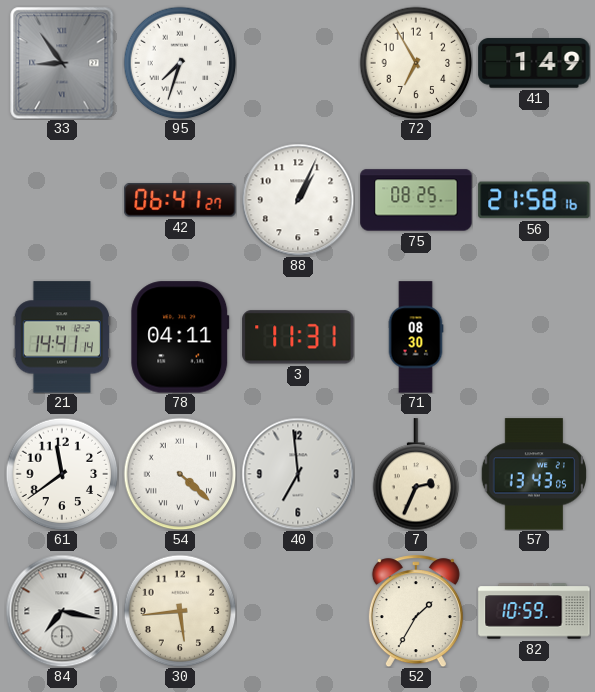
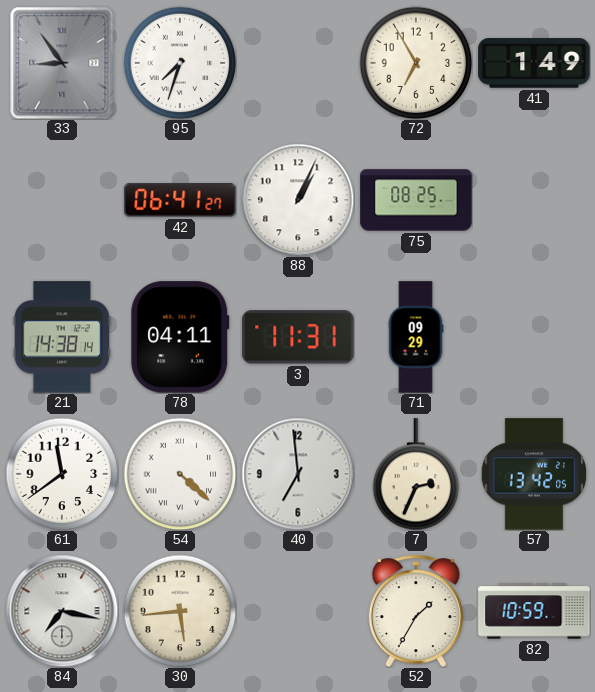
56: 21:58 -> none
21: 14:41 -> 14:38
71: 08:30 -> 09:29
57: 13:43 -> 13:42
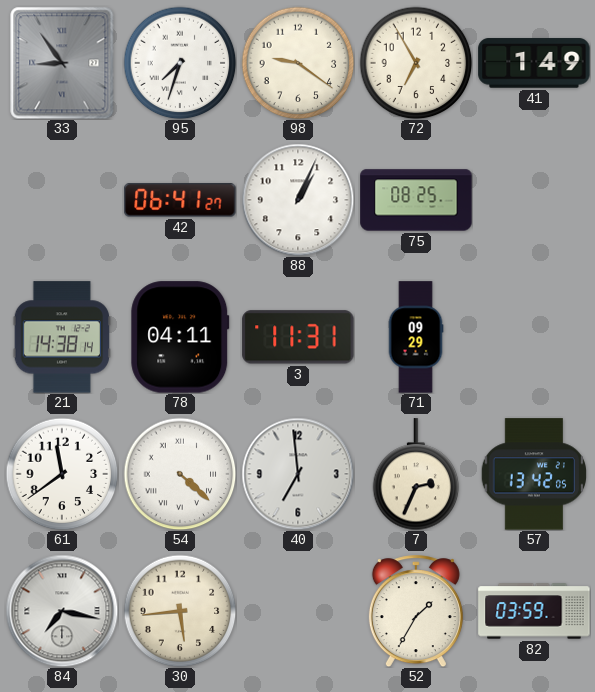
98: none -> 9:21
82: 10:59 -> 03:59
